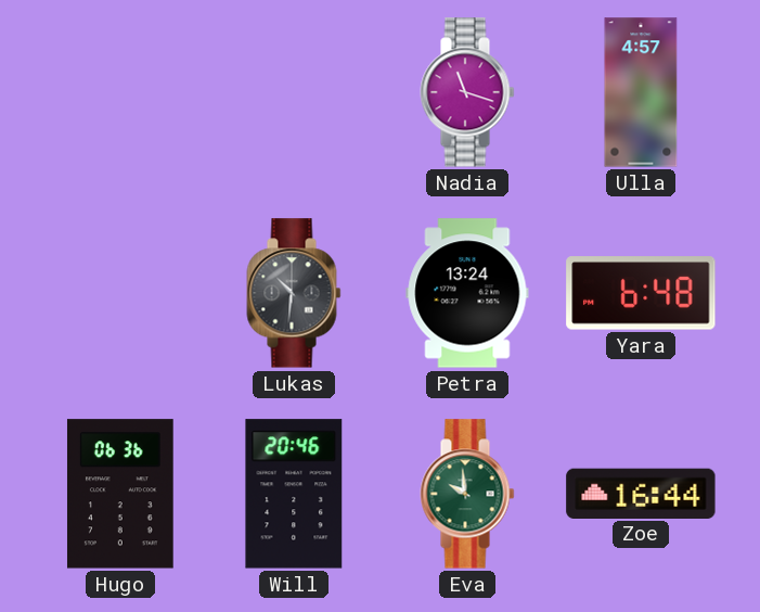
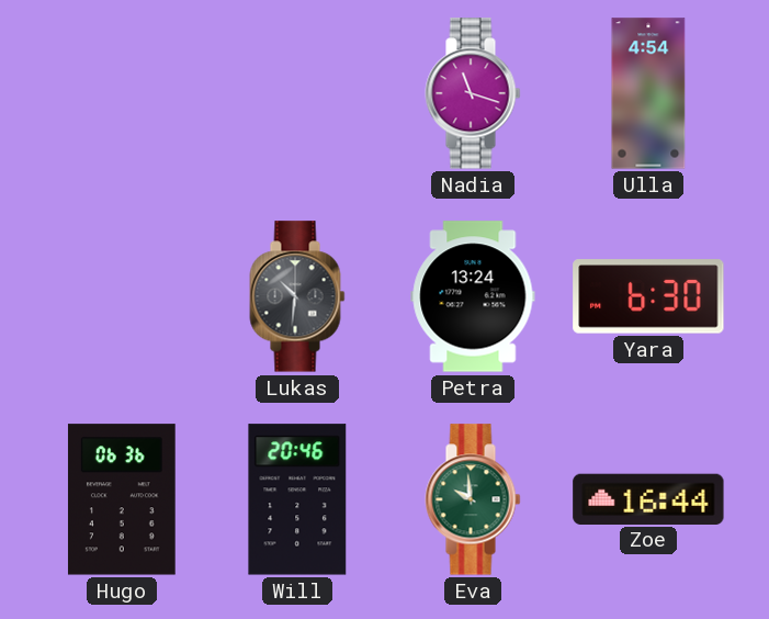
Ulla: 4:57 -> 4:54
Yara: 6:48 -> 6:30
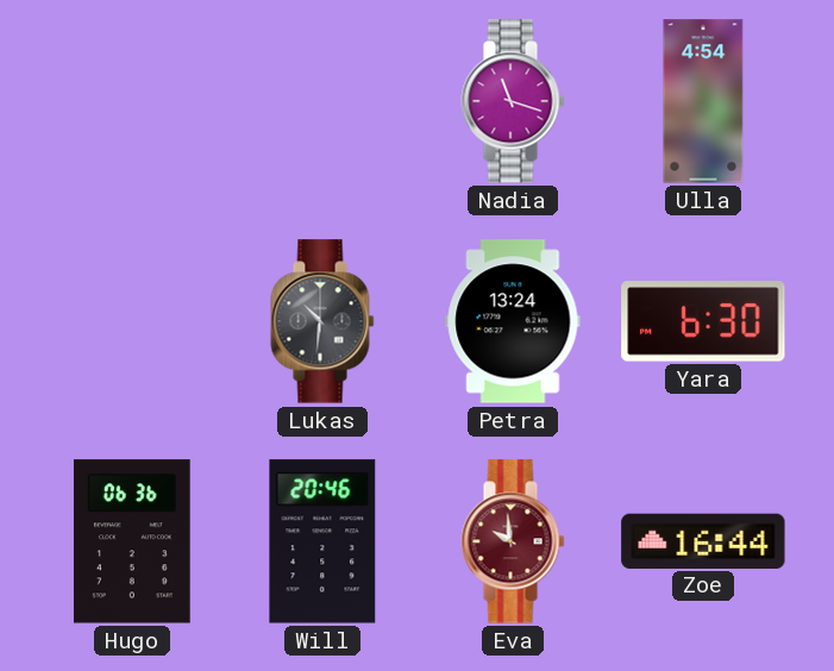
Eva dial: green -> burgundy
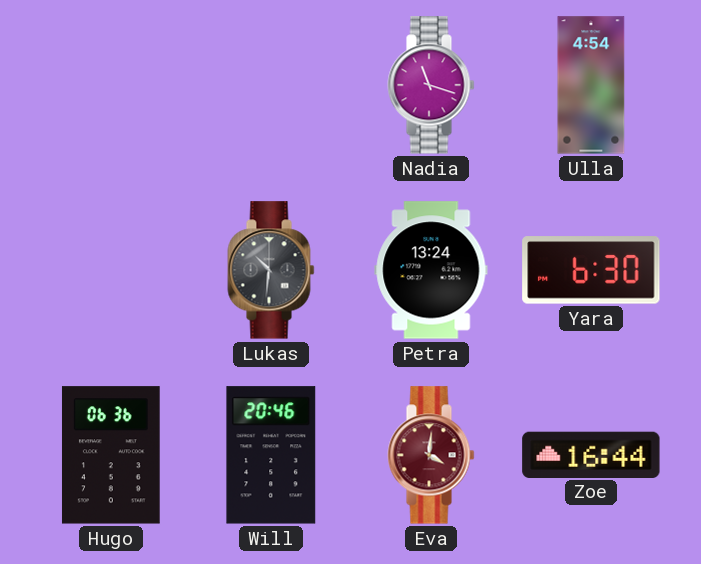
Eva: 9:59 -> 4:01
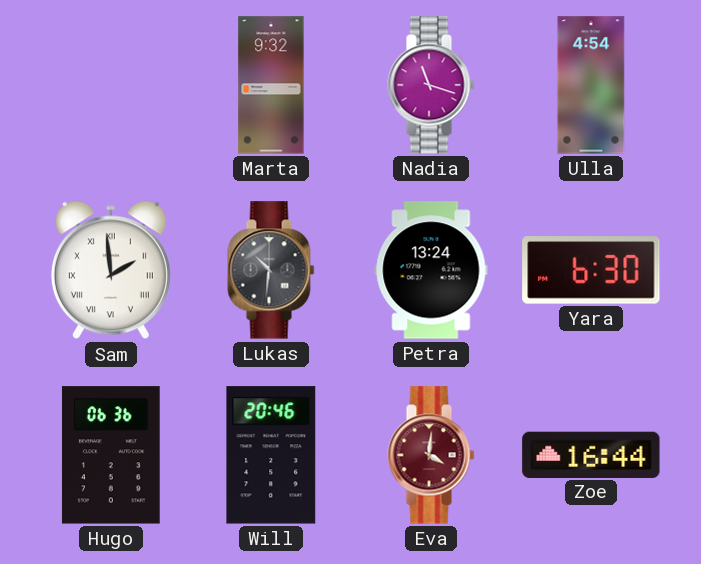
Marta: none -> 9:32
Sam: none -> 1:59
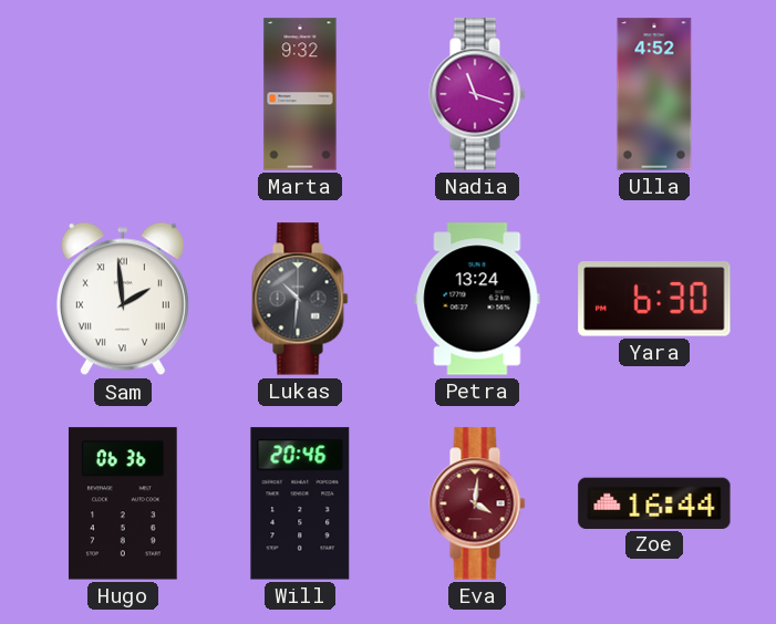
Ulla: 4:54 -> 4:52
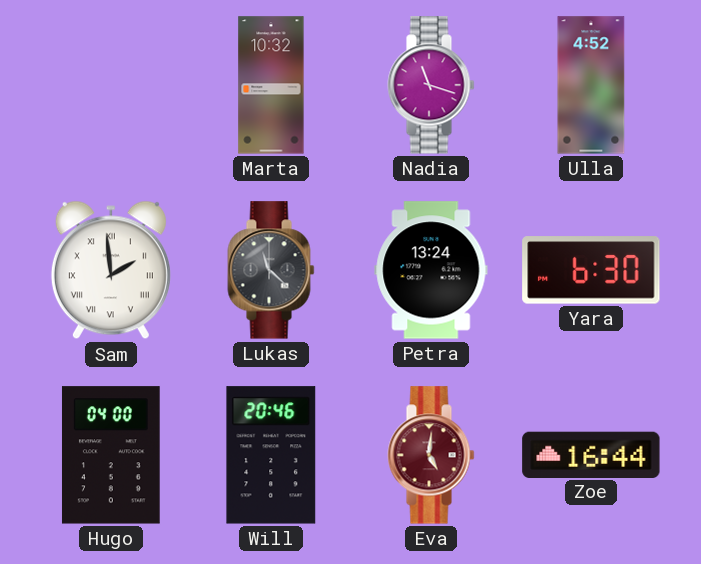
Marta: 9:32 -> 10:32
Lukas: 10:31 -> 11:22
Hugo: 06:36 -> 04:00
Eva: 4:01 -> 5:01
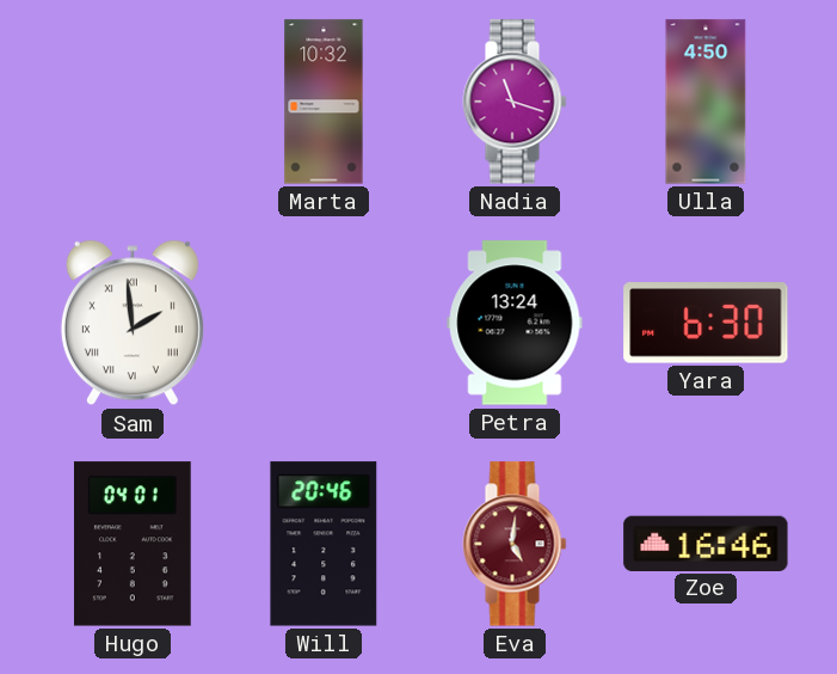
Ulla: 4:52 -> 4:50
Lukas: 11:22 -> none
Hugo: 04:00 -> 04:01
Zoe: 16:44 -> 16:46
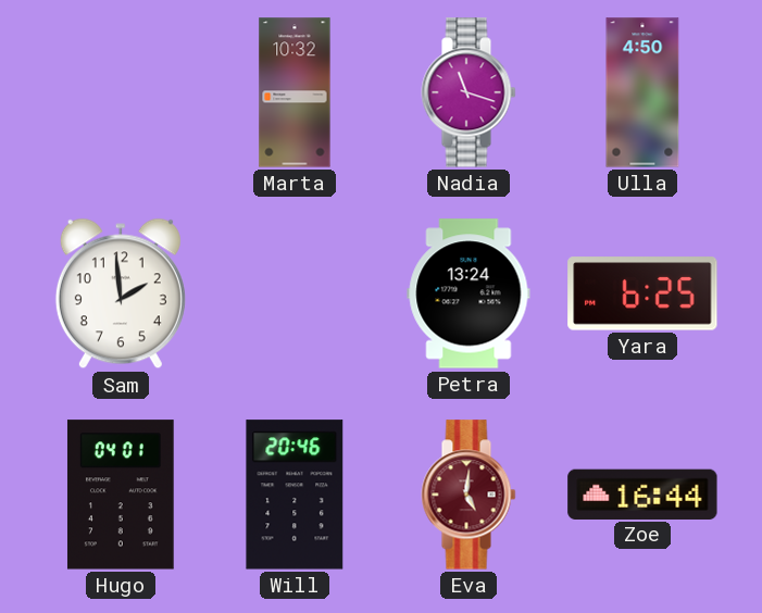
Sam numerals: Roman -> Arabic
Yara: 6:30 -> 6:25
Zoe: 16:46 -> 16:44
